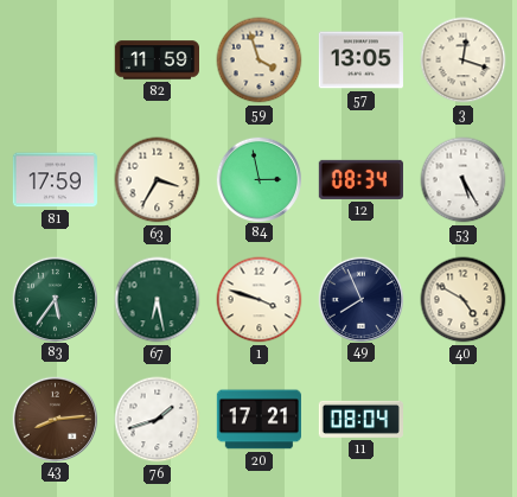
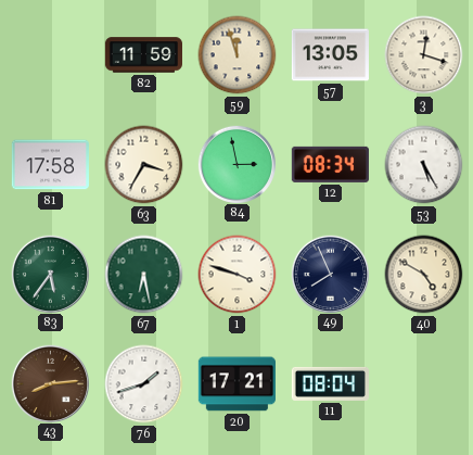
59: 3:57 -> 11:57
81: 17:59 -> 17:58
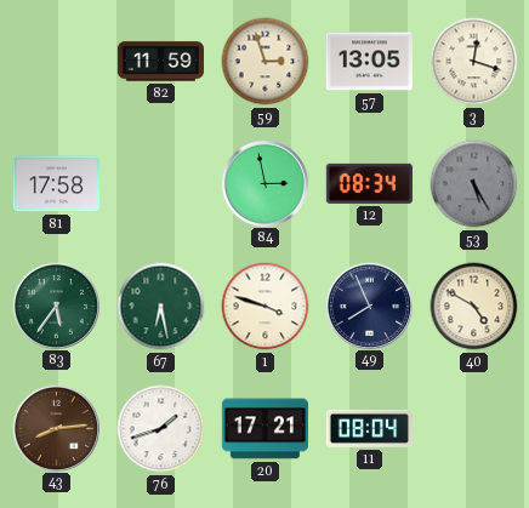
59: 11:57 -> 2:57
63: 3:35 -> none
53 dial: white -> grey
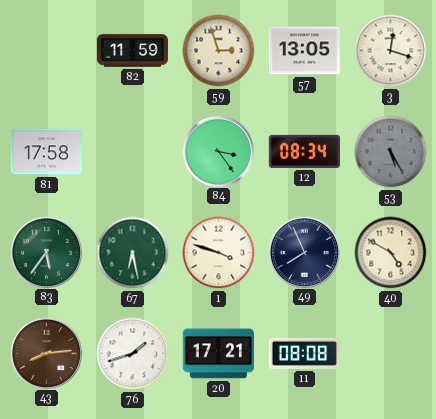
84: 2:58 -> 3:24
11: 08:04 -> 08:08
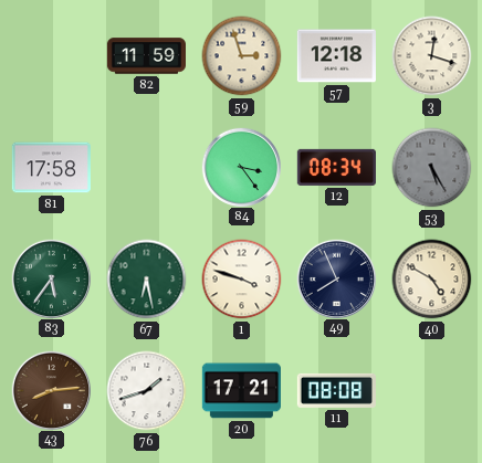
57: 13:05 -> 12:18
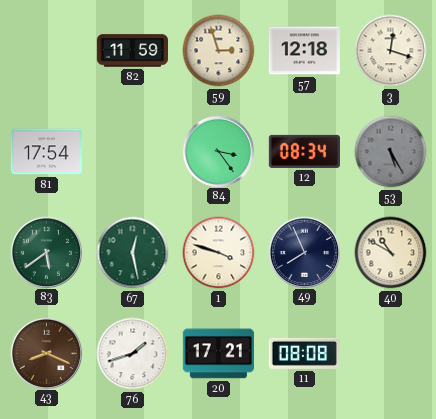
81: 17:58 -> 17:54
83: 5:36 -> 5:39
67: 6:28 -> 12:28
40: 4:50 -> 10:50
43: 8:14 -> 8:19
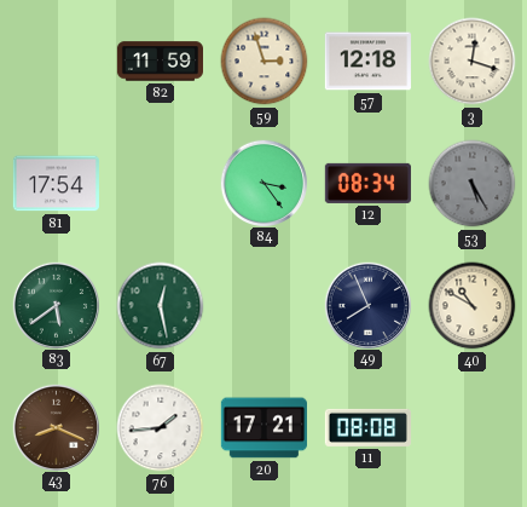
1: 3:48 -> none
76: 1:42 -> 1:44
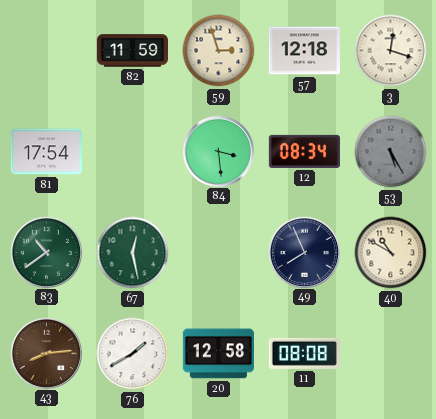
84: 3:24 -> 3:29
83: 5:39 -> 10:39
43: 8:19 -> 8:14
76: 1:44 -> 1:40
20: 17:21 -> 12:58
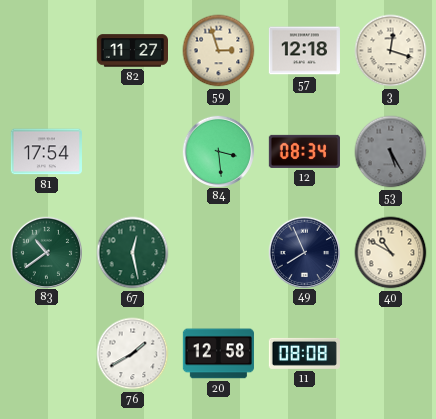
82: 11:59 -> 11:27
43: 8:14 -> none
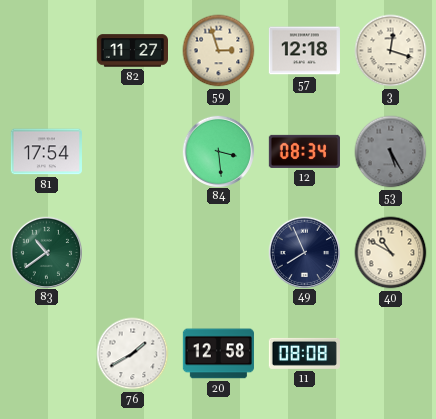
67: 12:28 -> none
